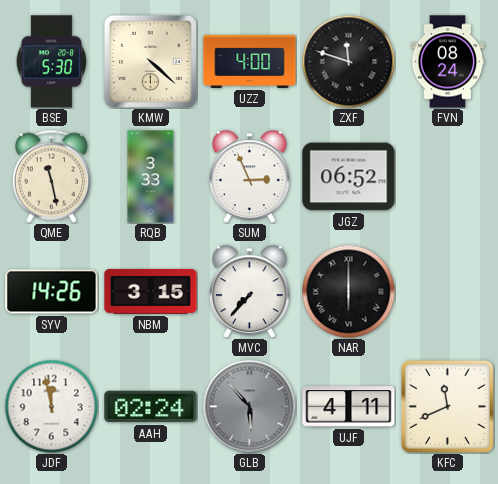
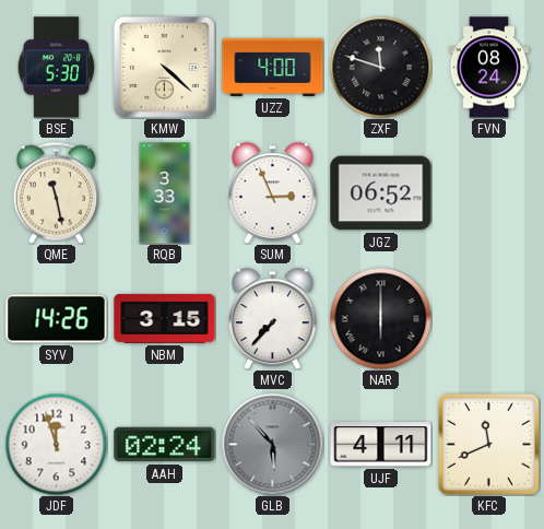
JDF: 11:58 -> 11:57
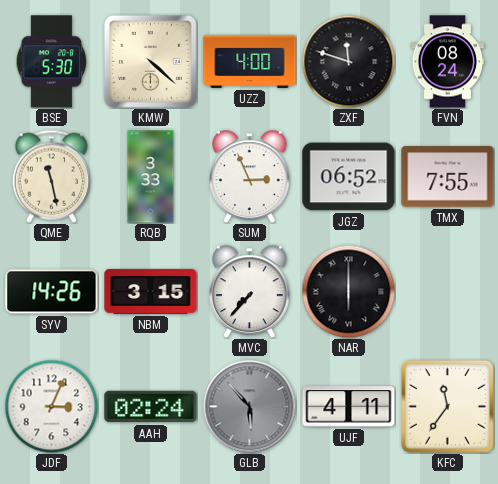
TMX: none -> 7:55
JDF: 11:57 -> 3:04
KFC: 11:41 -> 11:36
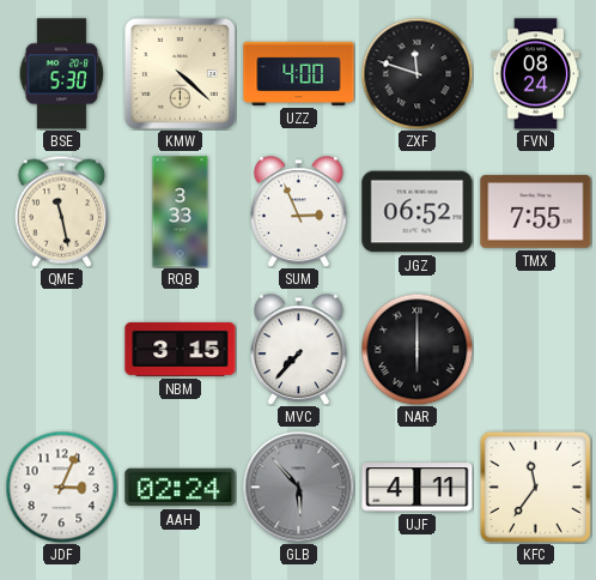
SYV: 14:26 -> none
